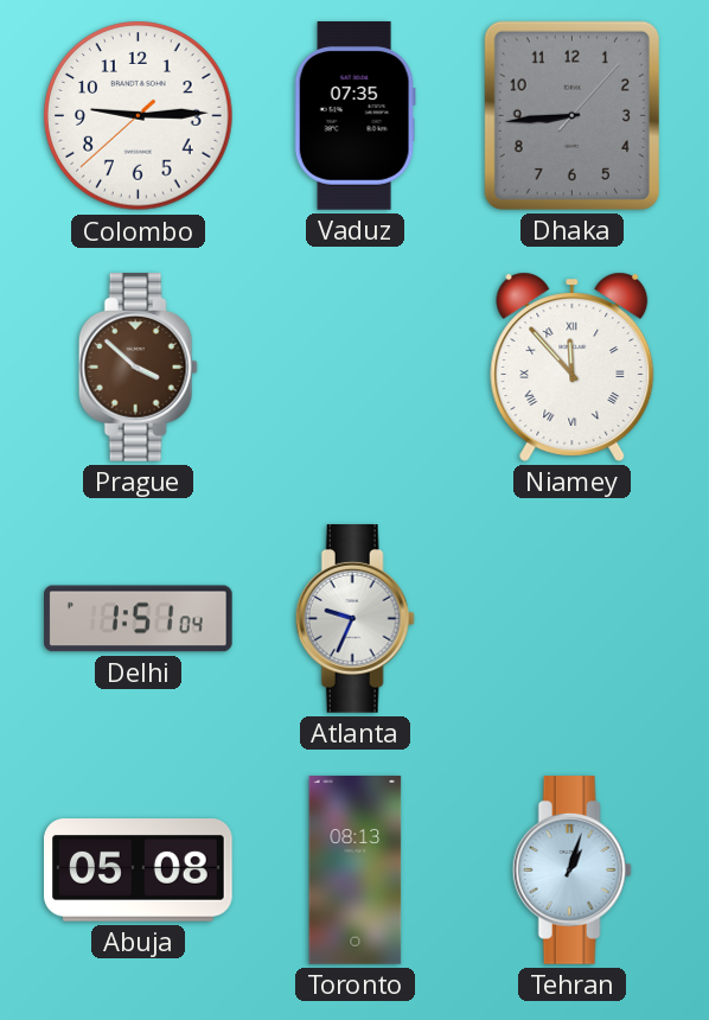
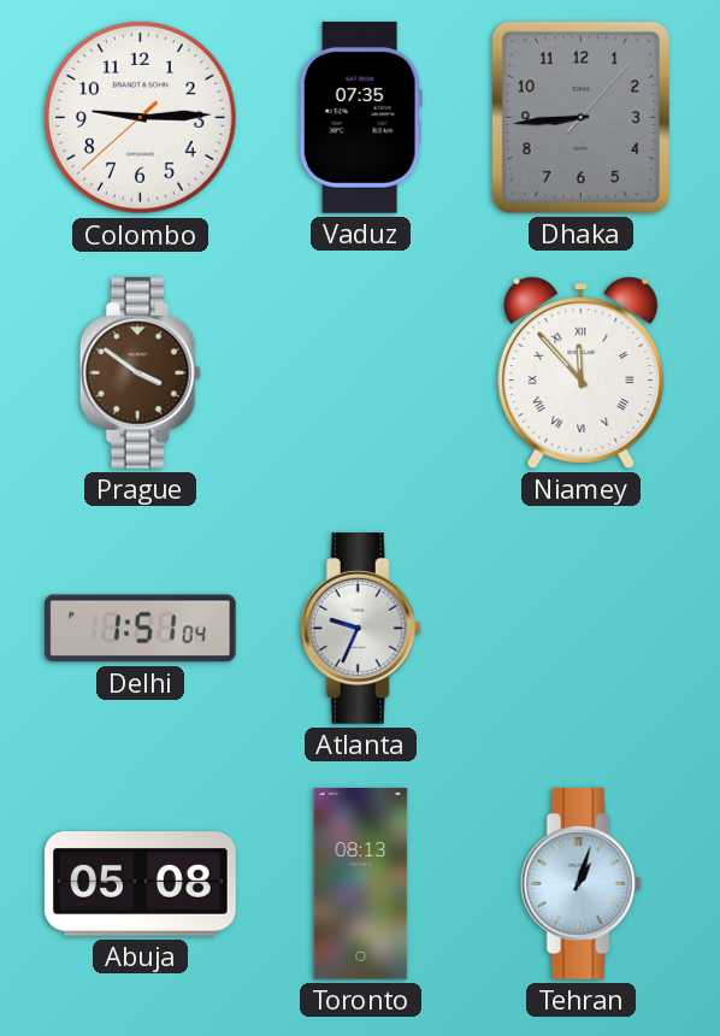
Prague: 3:52 -> 3:51
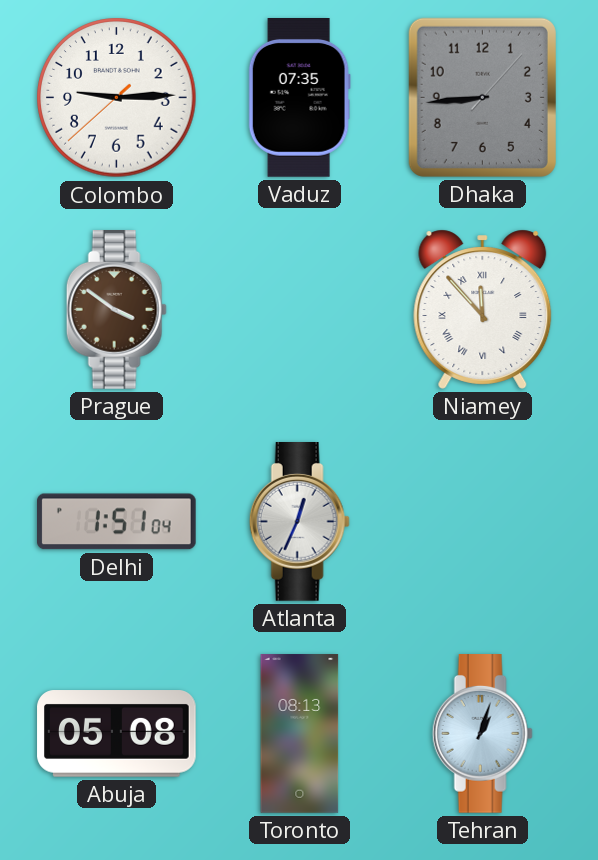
Atlanta: 9:34 -> 12:34
